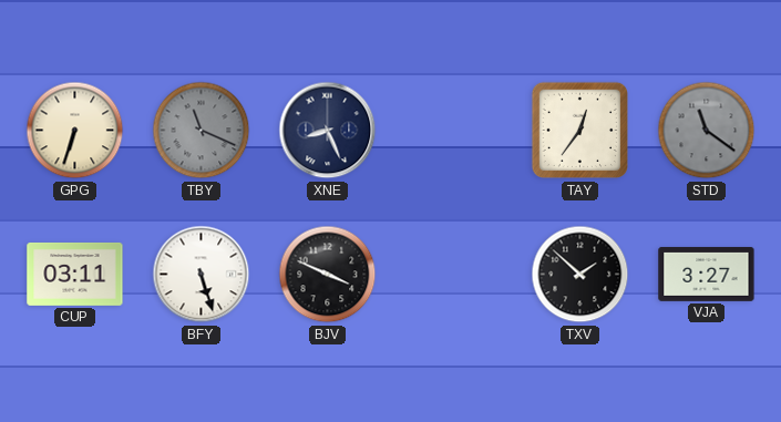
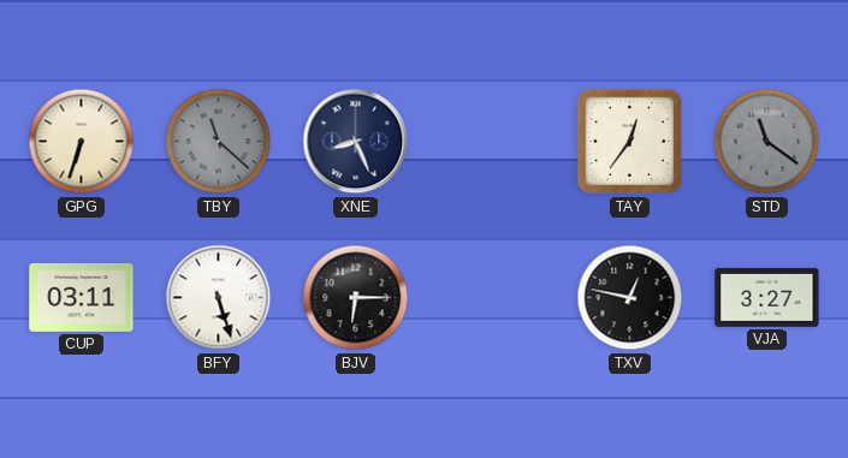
TBY: 11:19 -> 11:22
BJV: 3:49 -> 6:15
TXV: 1:52 -> 12:47
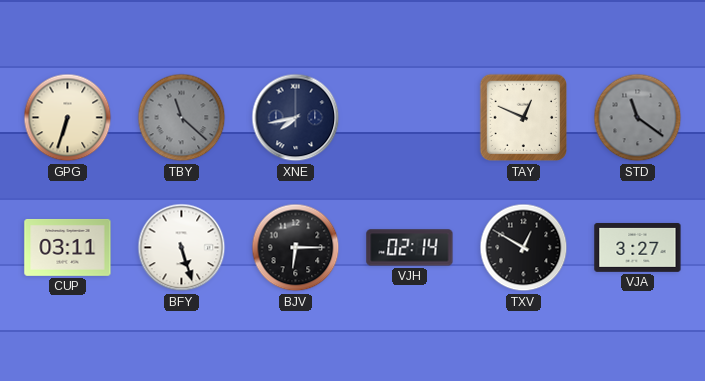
XNE: 8:26 -> 7:43
TAY: 12:36 -> 12:49
VJH: none -> 02:14
TXV: 12:47 -> 12:50
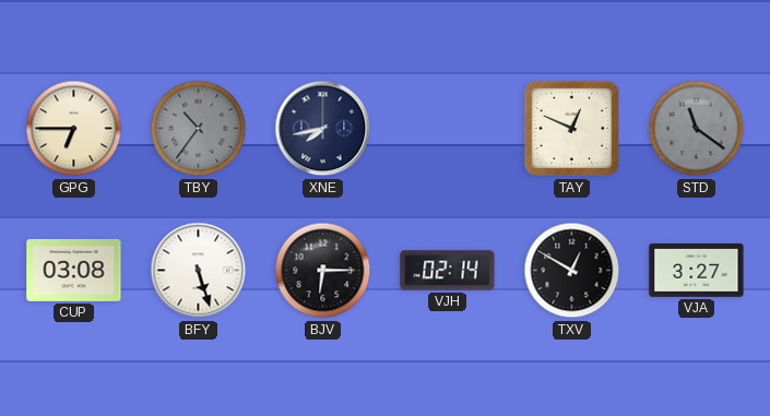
GPG: 6:33 -> 6:45
TBY: 11:22 -> 10:36
CUP: 03:11 -> 03:08
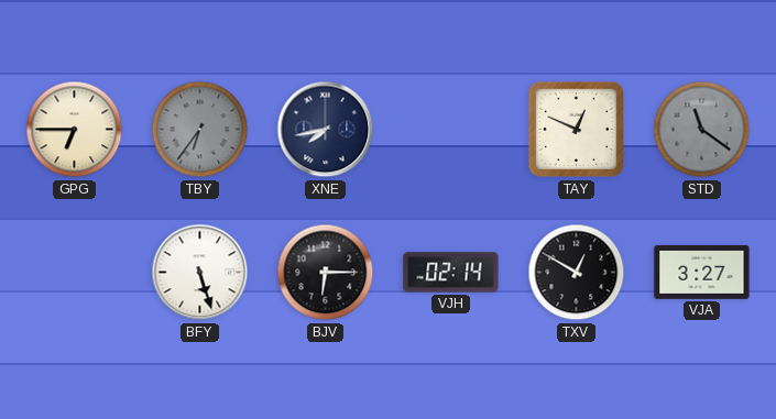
TBY: 10:36 -> 6:36
CUP: 03:08 -> none
